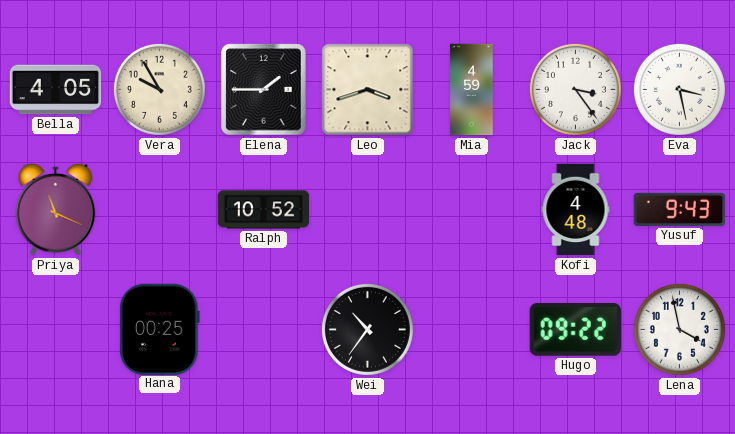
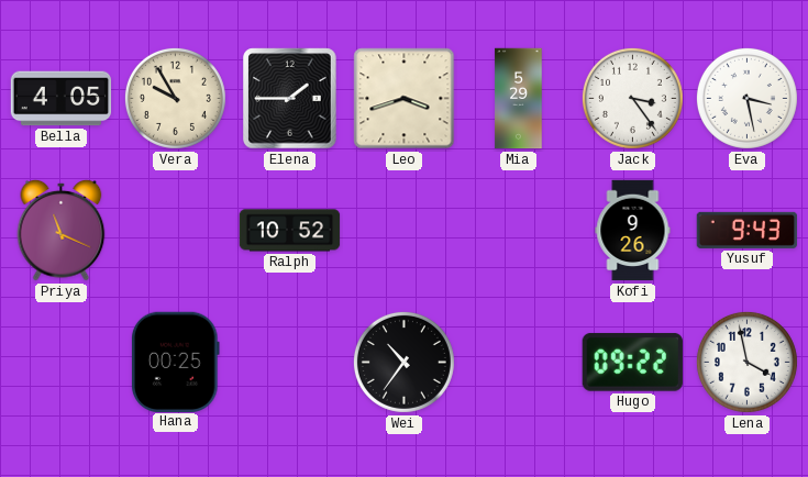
Mia: 4:59 -> 5:29
Kofi: 4:48 -> 9:26
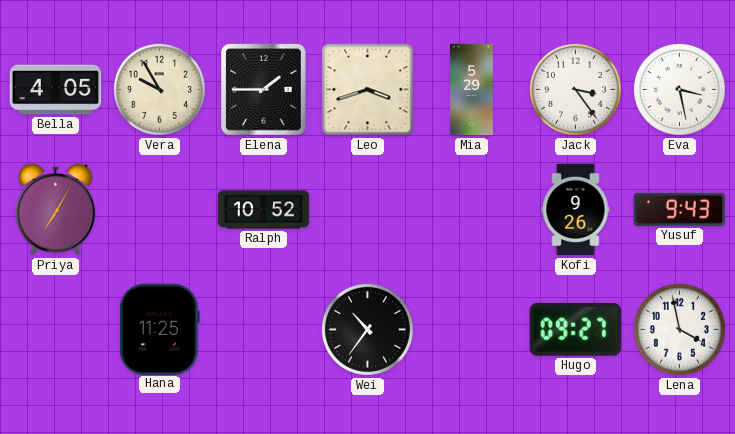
Priya: 11:19 -> 7:05
Hana: 00:25 -> 11:25
Hugo: 09:22 -> 09:27
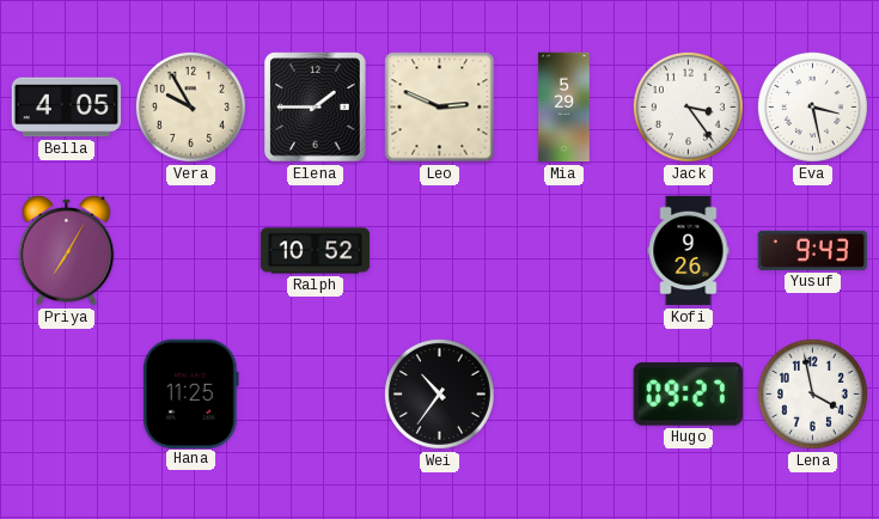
Leo: 3:42 -> 2:49
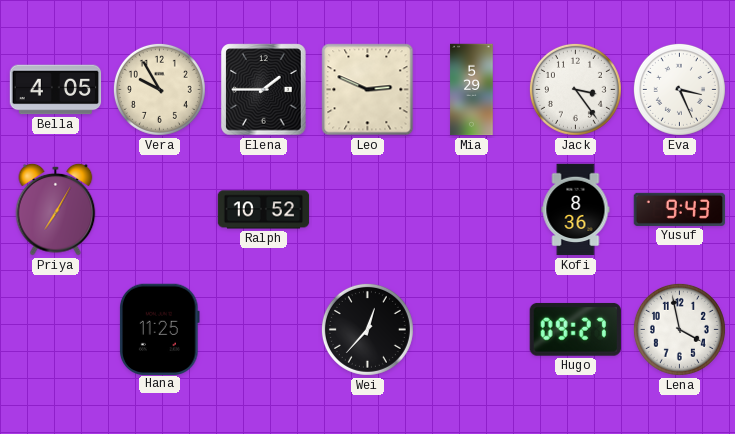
Eva: 3:28 -> 3:26
Kofi: 9:26 -> 8:36
Wei: 10:36 -> 12:37
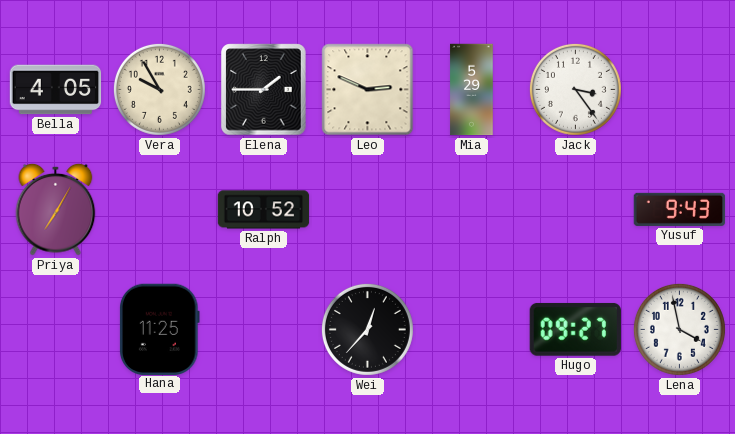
Eva: 3:26 -> none
Kofi: 8:36 -> none
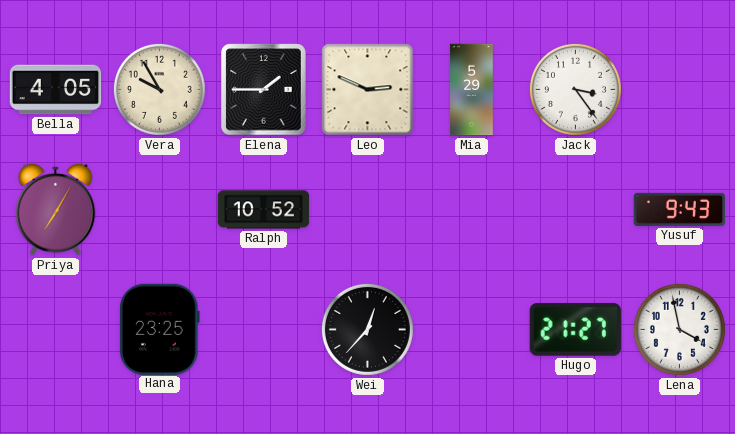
Hana: 11:25 -> 23:25
Hugo: 09:27 -> 21:27
